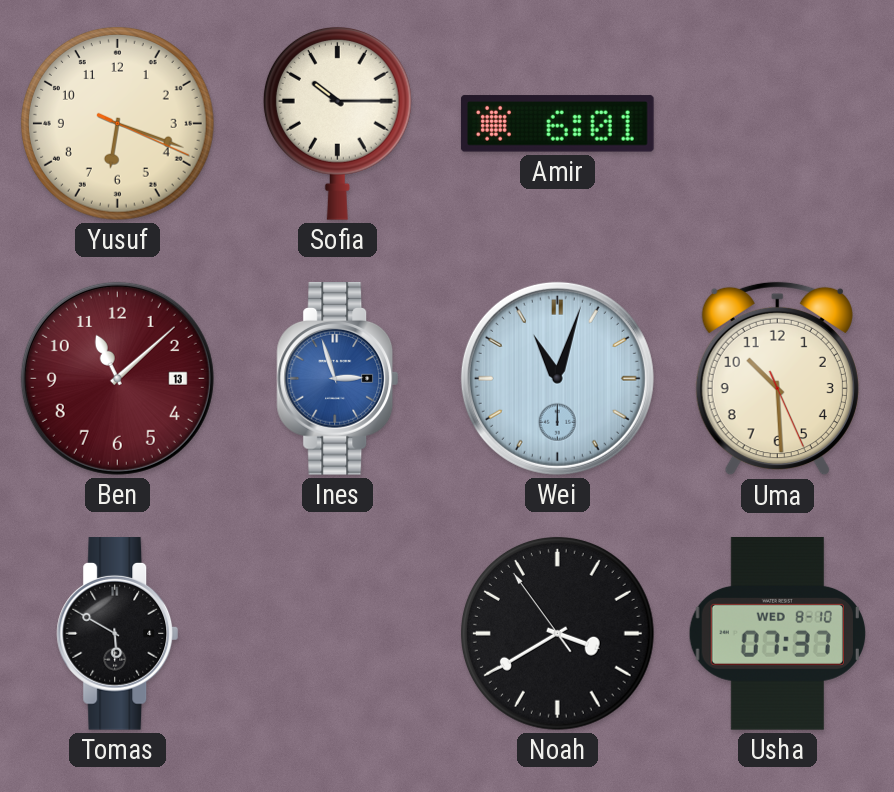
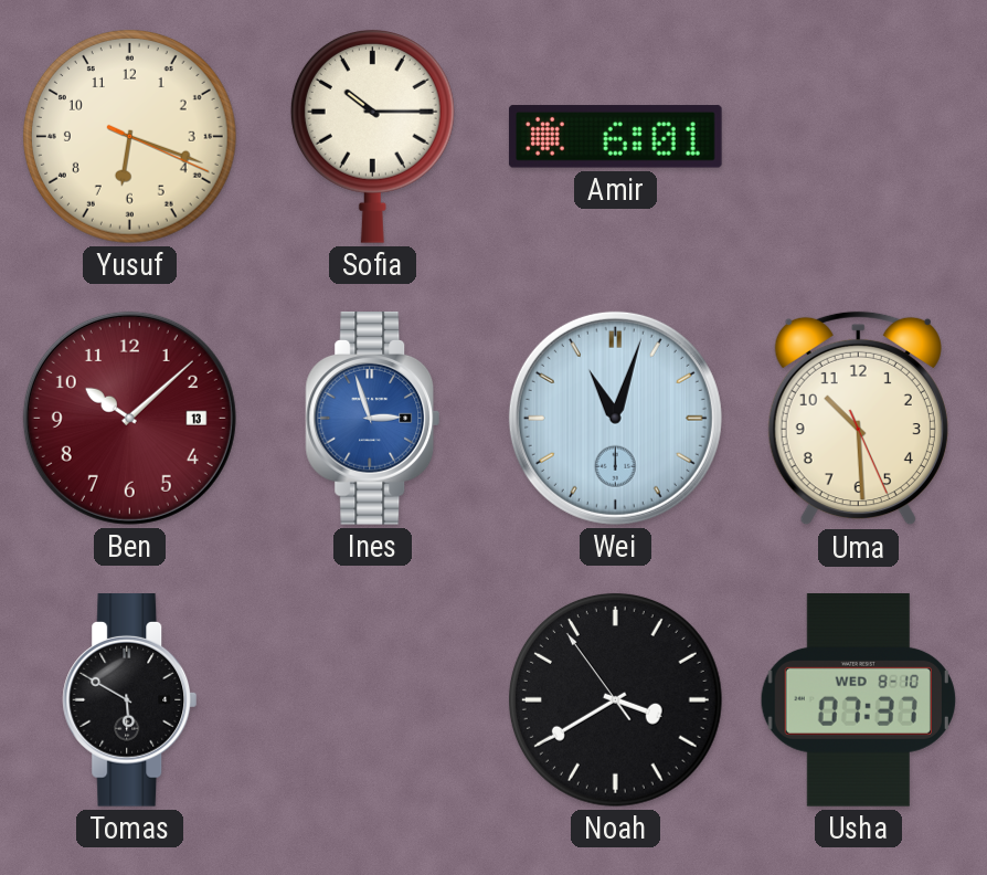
Ben: 11:08 -> 10:08
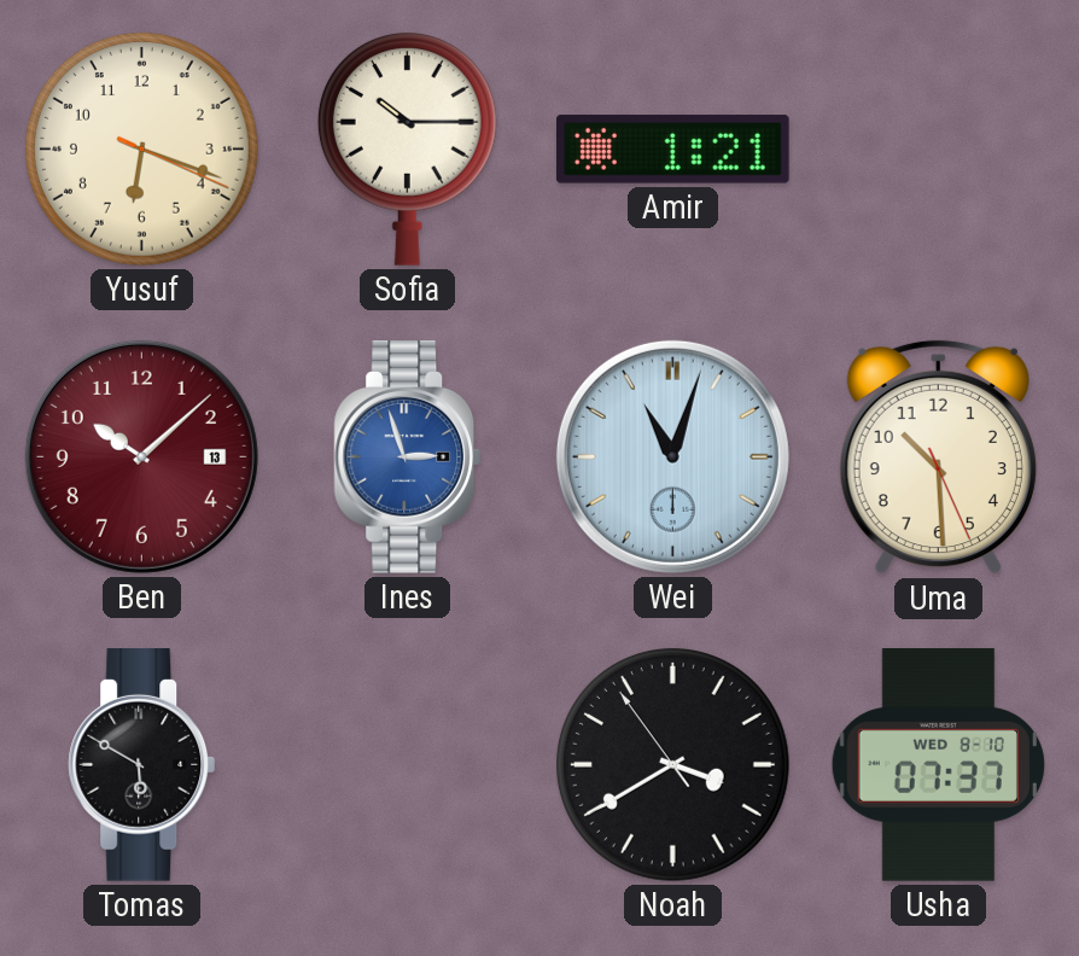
Amir: 6:01 -> 1:21
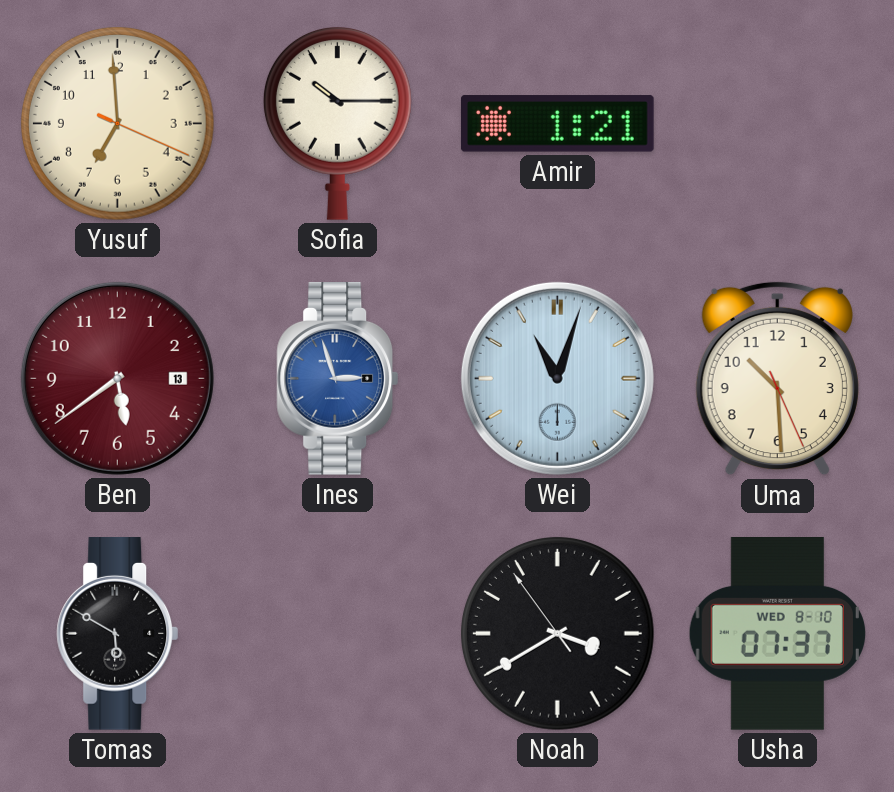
Yusuf: 6:18 -> 6:59
Ben: 10:08 -> 5:39
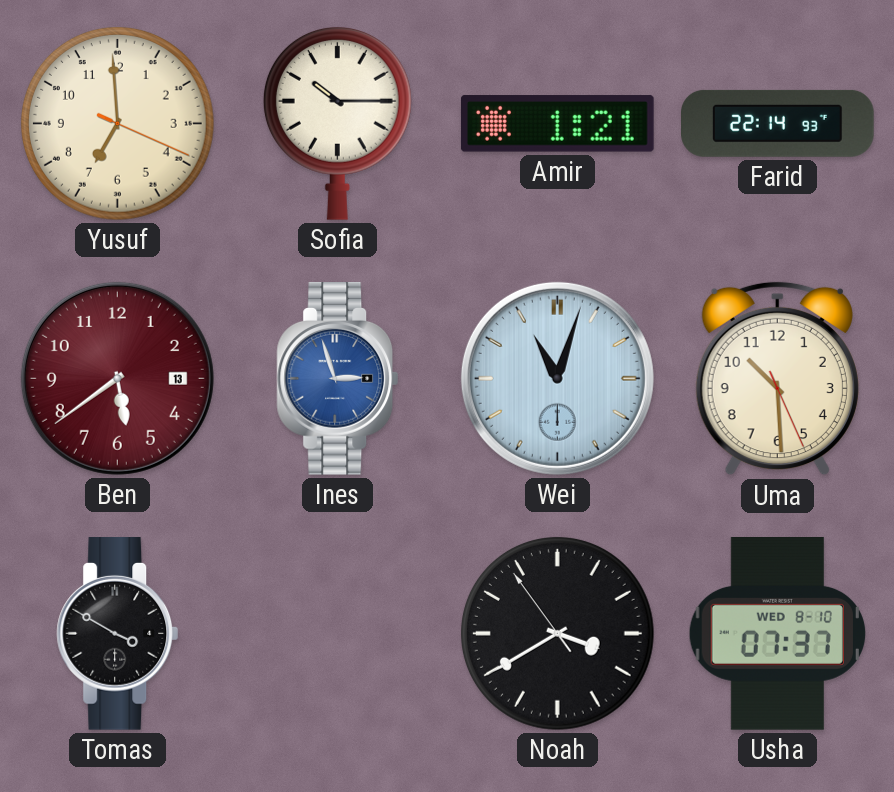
Farid: none -> 22:14
Tomas: 5:50 -> 3:50
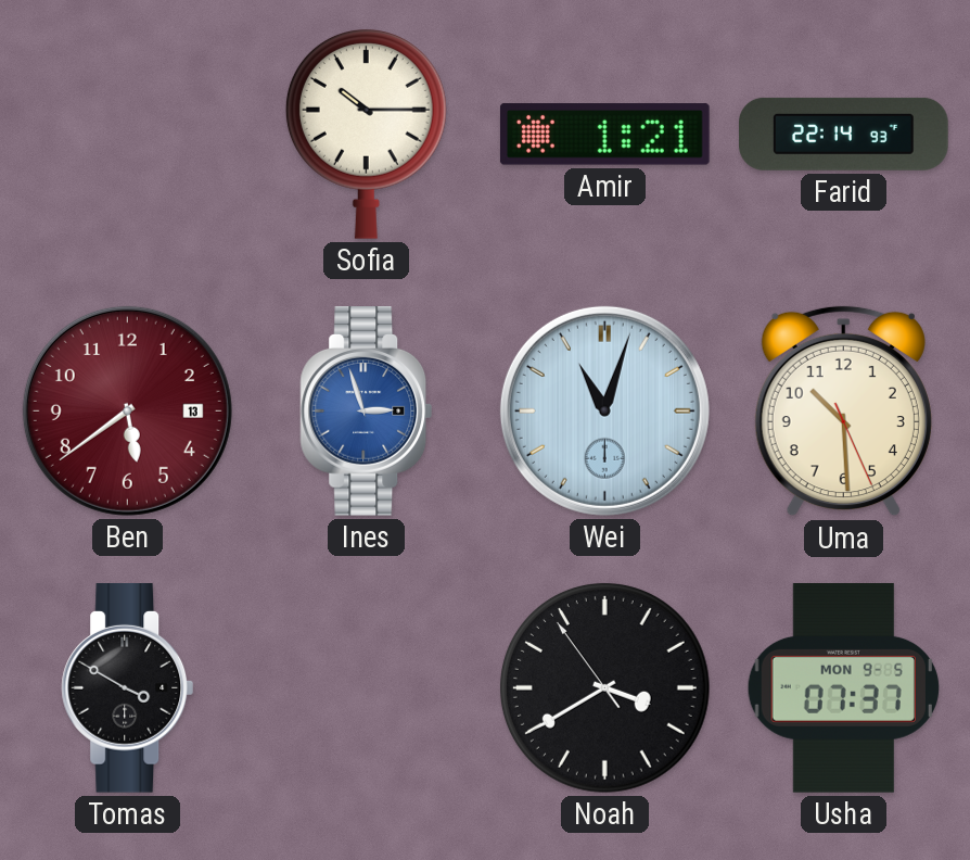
Yusuf: 6:59 -> none
Usha date: WED 8-10 -> MON 9-5
